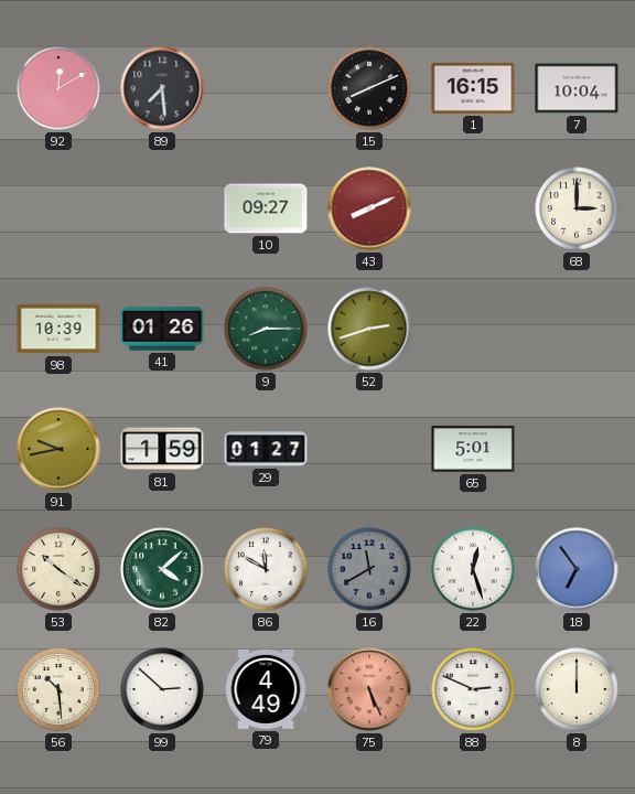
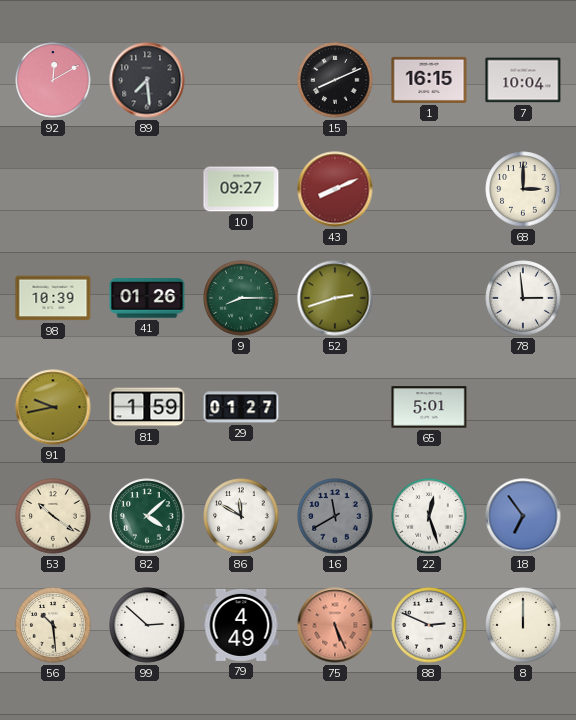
78: none -> 2:59
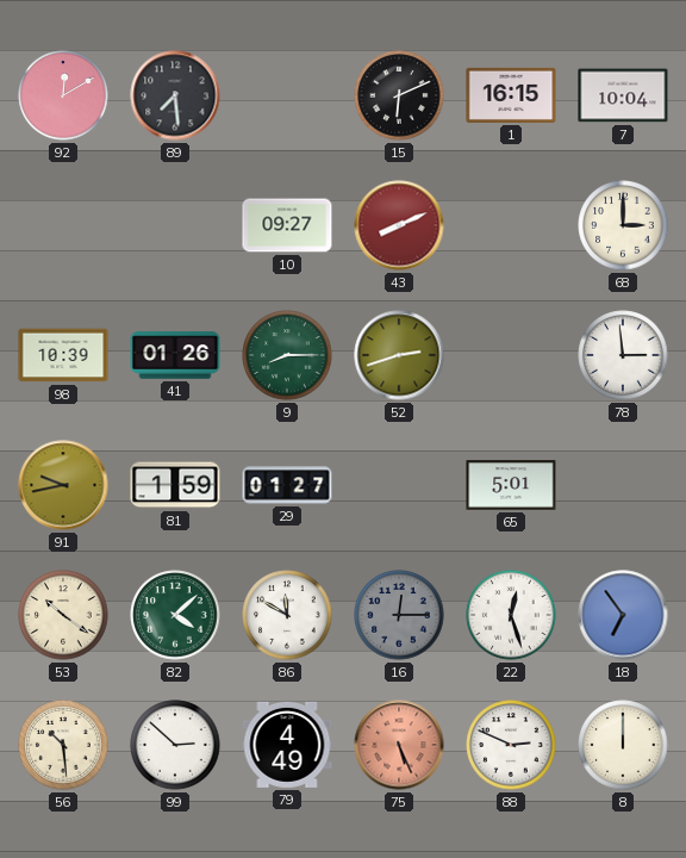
15: 8:11 -> 6:11
16: 11:40 -> 12:15
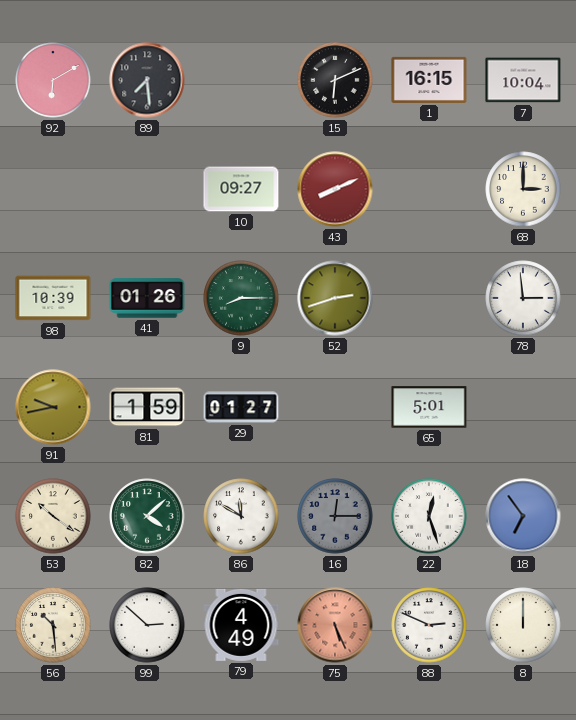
92: 12:10 -> 6:10
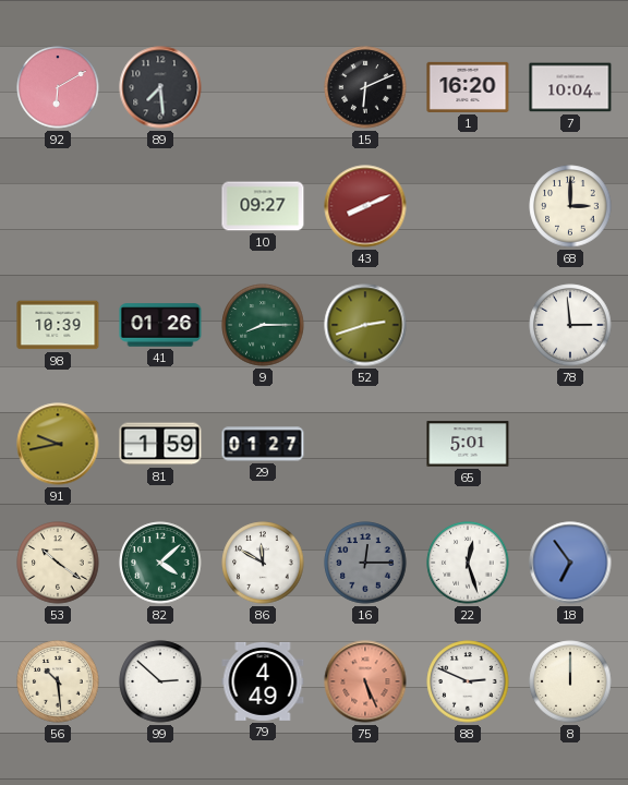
1: 16:15 -> 16:20
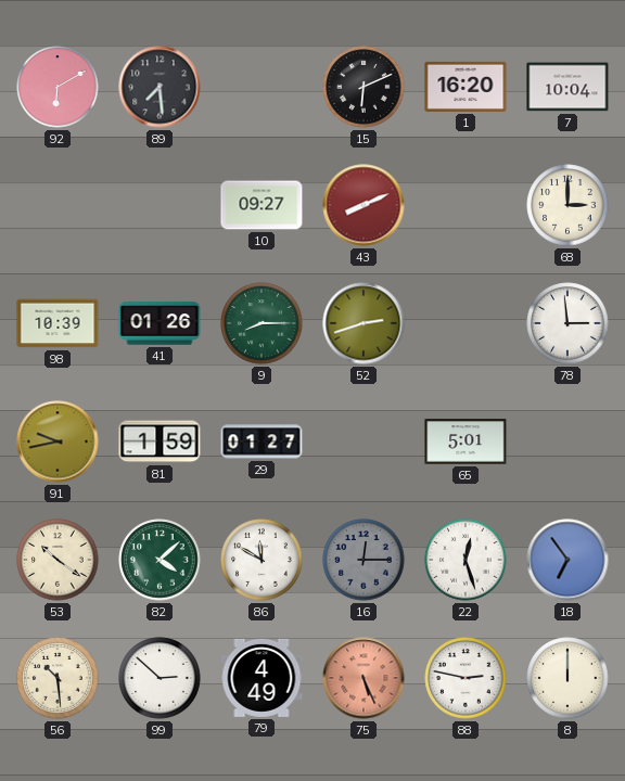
88: 2:49 -> 2:47
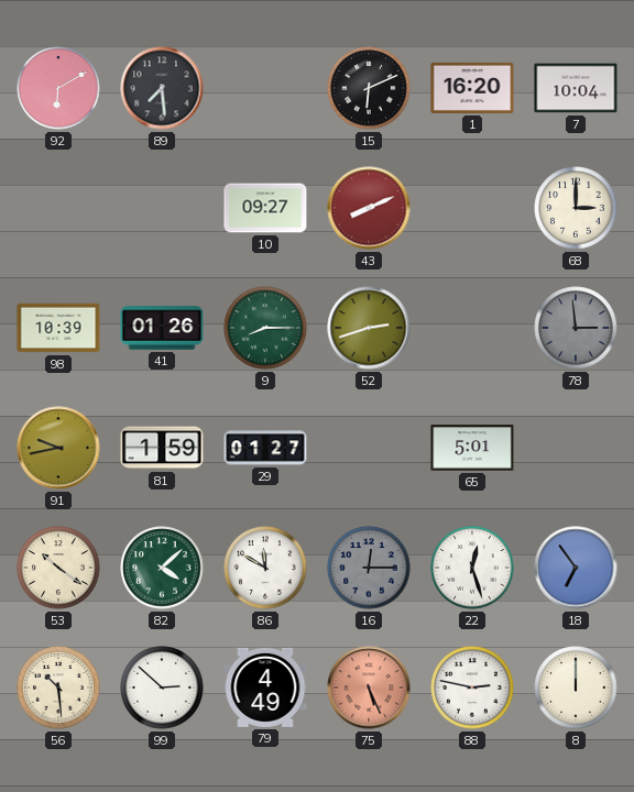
78 dial: white -> grey
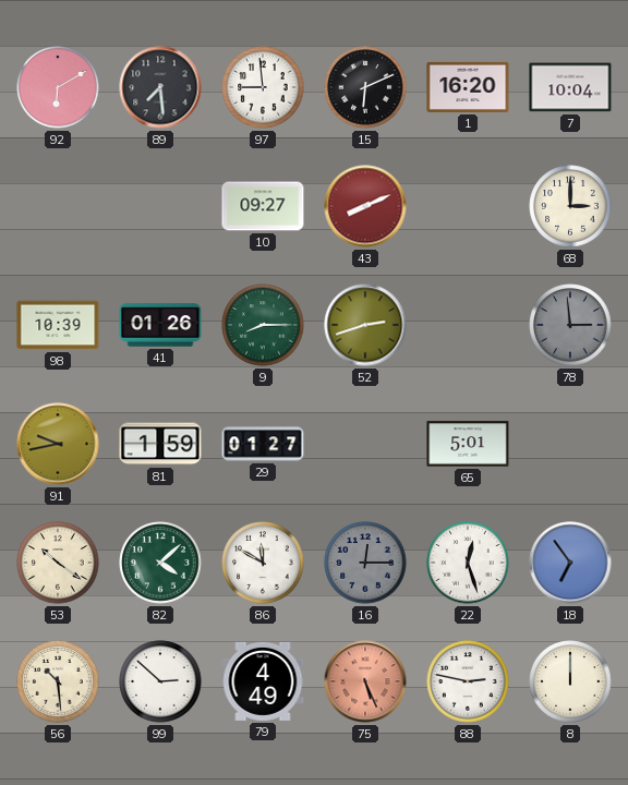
97: none -> 8:59
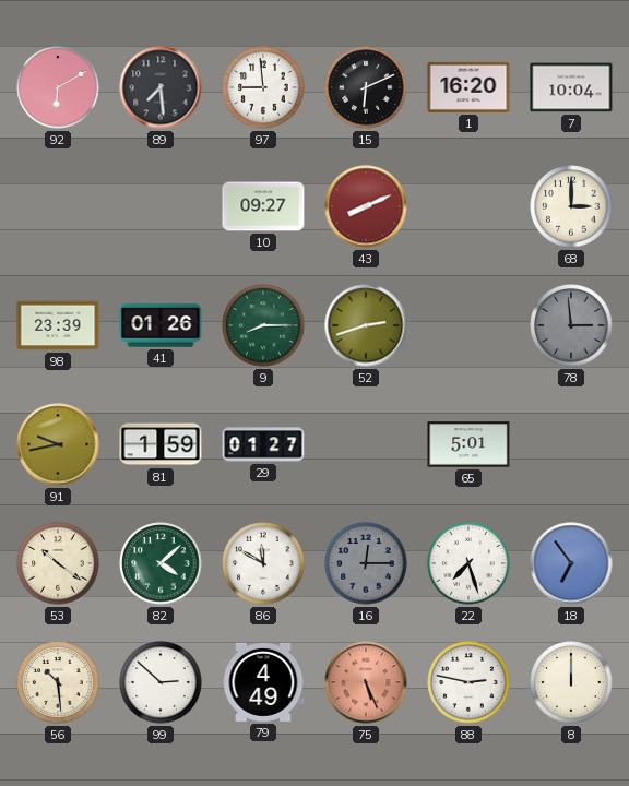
98: 10:39 -> 23:39
22: 12:27 -> 7:27
